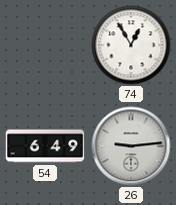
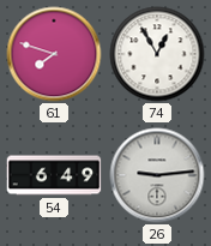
61: none -> 7:48
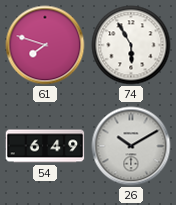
74: 12:55 -> 5:55
26: 9:14 -> 10:10
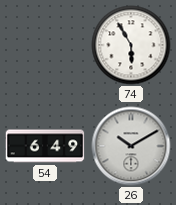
61: 7:48 -> none
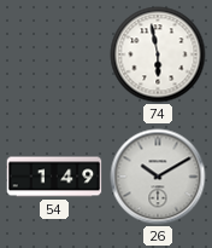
74: 5:55 -> 5:58
54: 6:49 -> 1:49
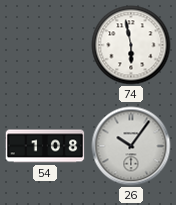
54: 1:49 -> 1:08
26: 10:10 -> 10:06
